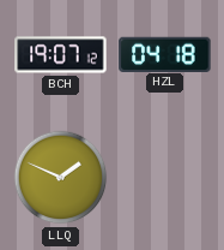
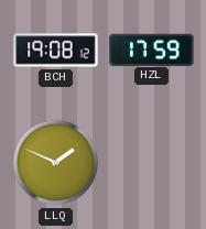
BCH: 19:07 -> 19:08
HZL: 04:18 -> 17:59
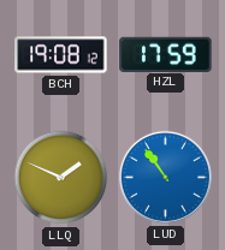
LUD: none -> 10:54
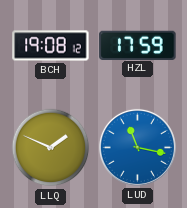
LUD: 10:54 -> 11:17
